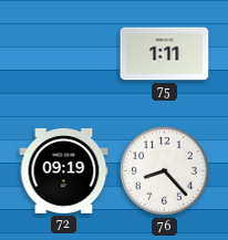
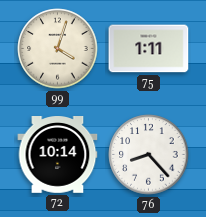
99: none -> 4:03
72: 09:19 -> 10:14
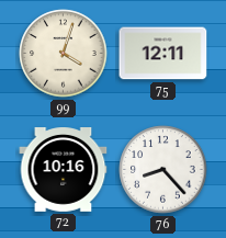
75: 1:11 -> 12:11
72: 10:14 -> 10:16
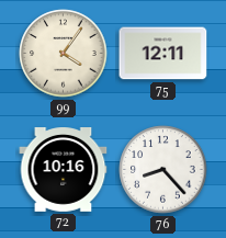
99: 4:03 -> 4:06
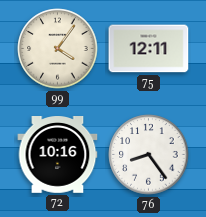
76: 8:23 -> 8:24
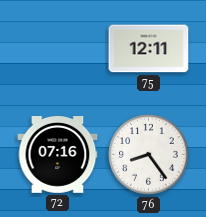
99: 4:06 -> none
72: 10:16 -> 07:16
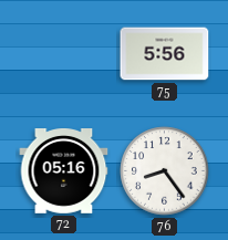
75: 12:11 -> 5:56
72: 07:16 -> 05:16
